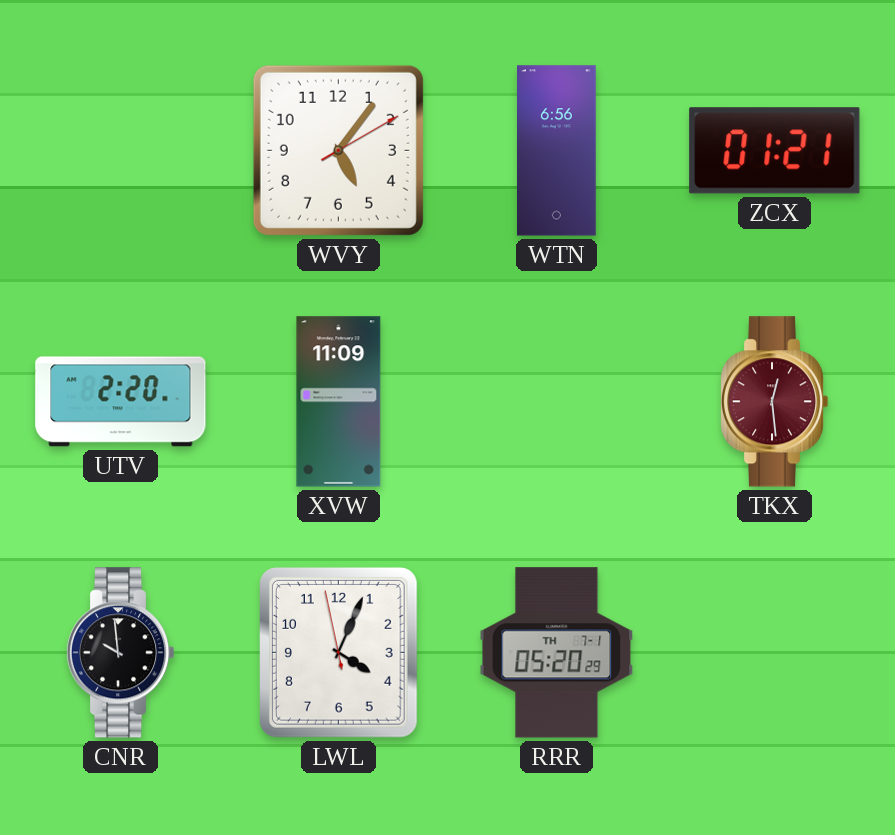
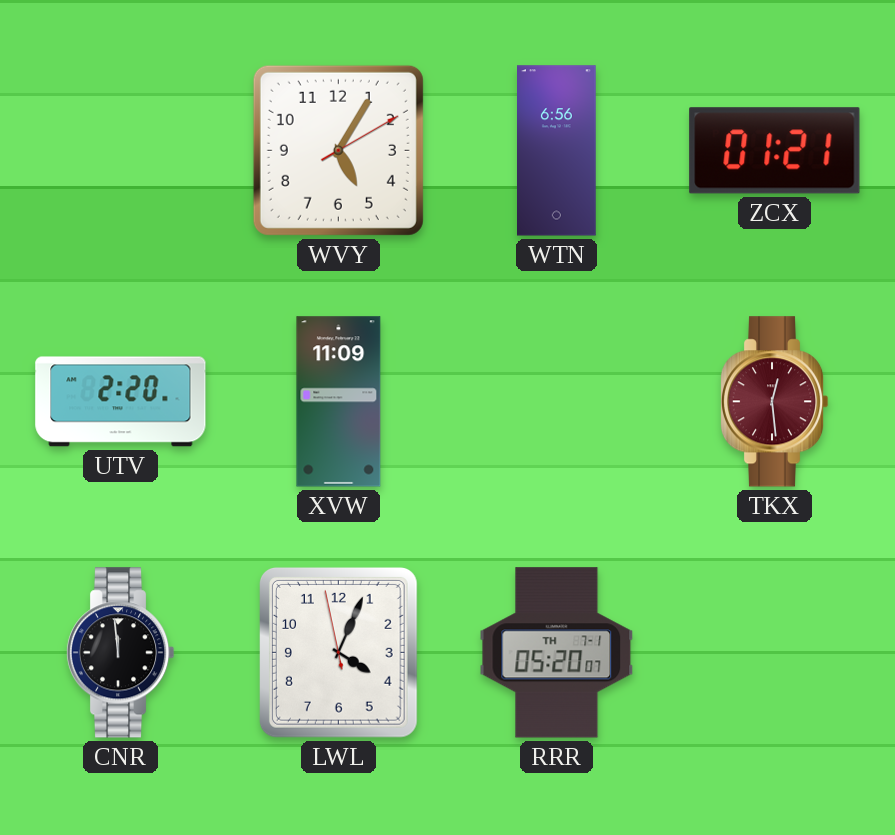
WVY: 5:06 -> 5:05
CNR: 9:59 -> 11:59
RRR: 05:20:29 -> 05:20:07
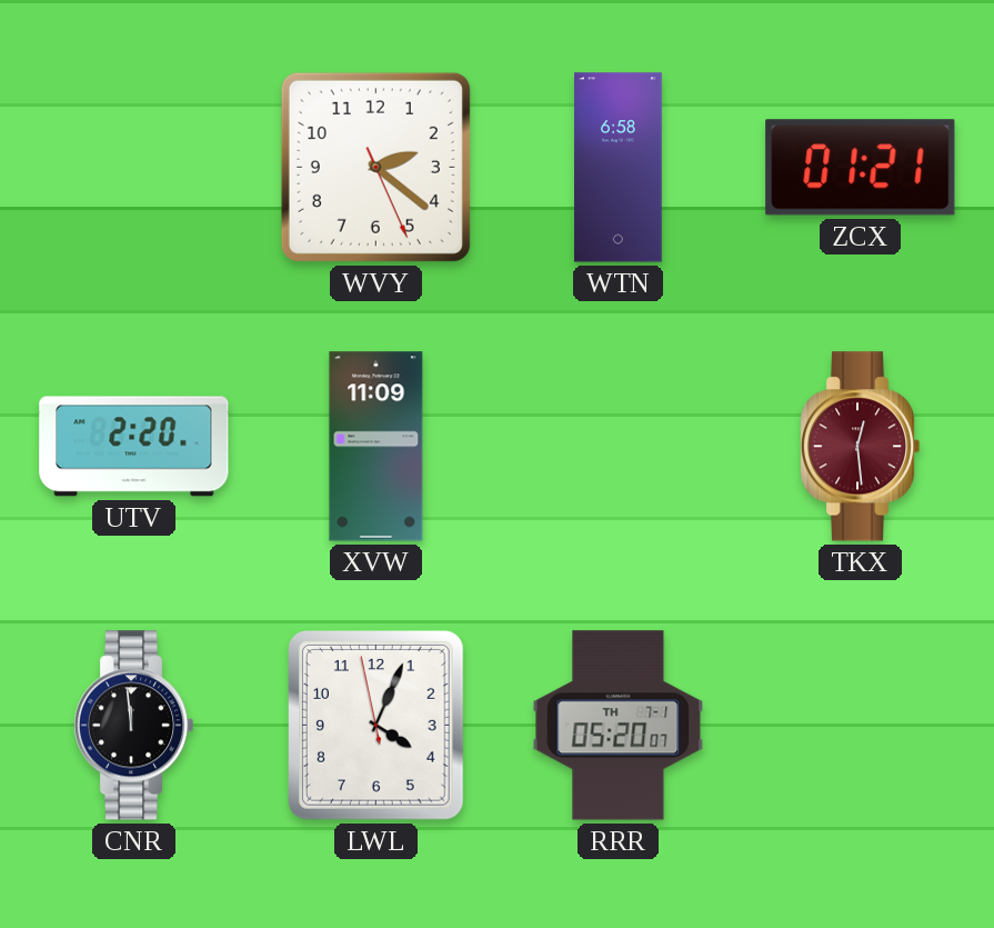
WVY: 5:05 -> 2:21
WTN: 6:56 -> 6:58
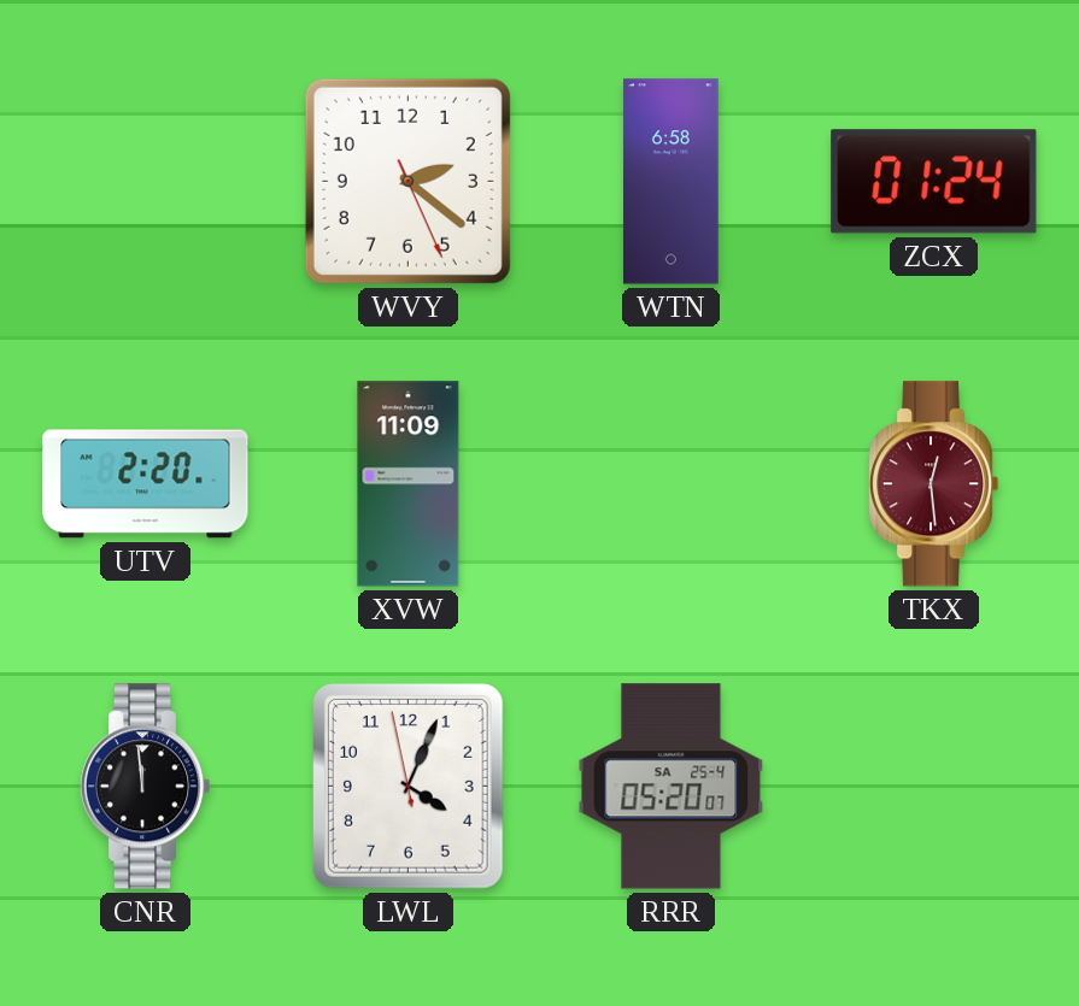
ZCX: 01:21 -> 01:24
RRR date: TH 7-1 -> SA 25-4
